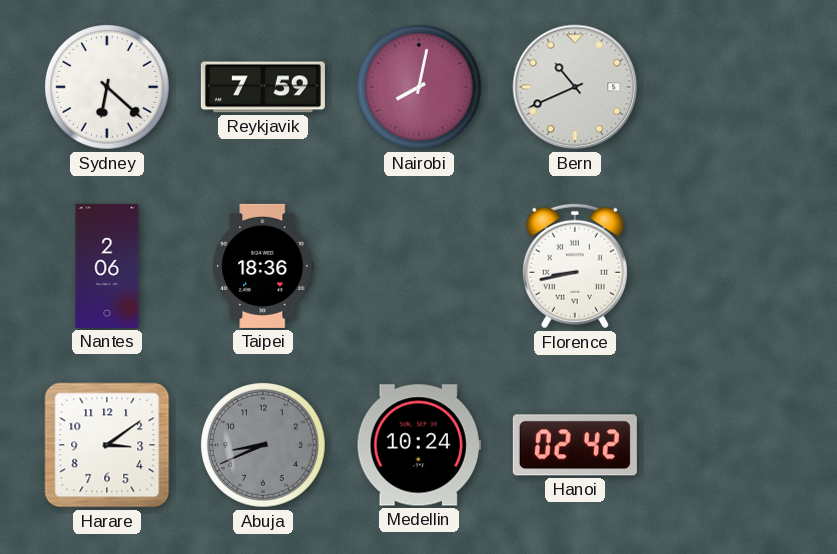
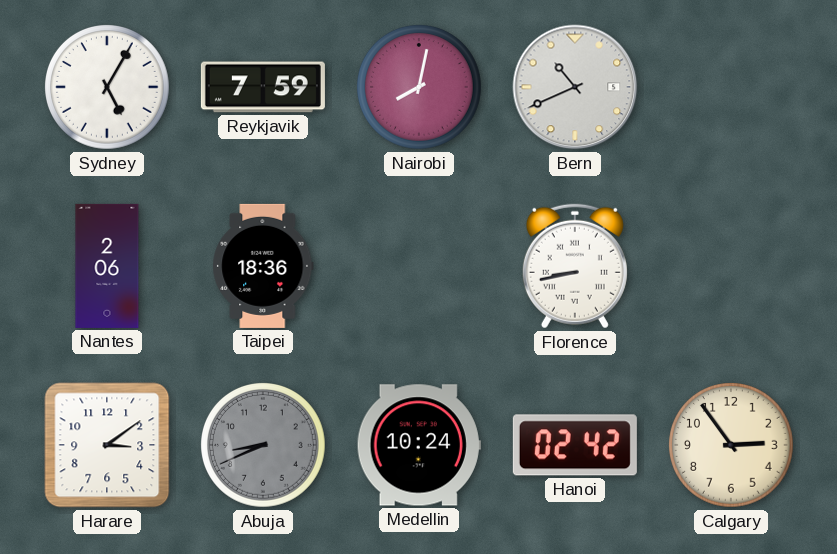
Sydney: 6:22 -> 5:05
Calgary: none -> 2:54
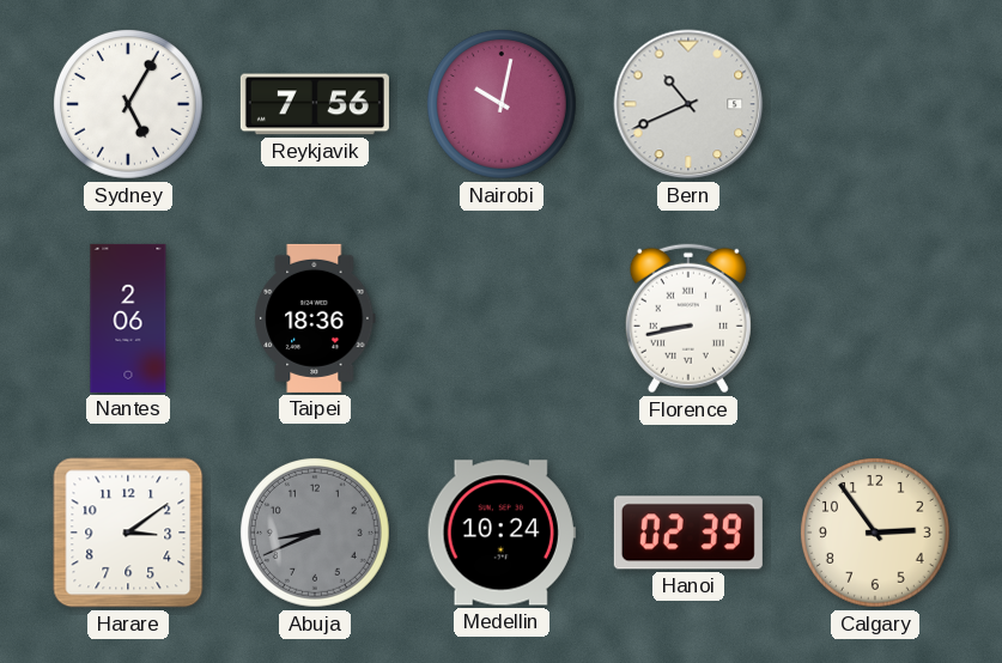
Reykjavik: 7:59 -> 7:56
Nairobi: 8:02 -> 10:02
Hanoi: 02:42 -> 02:39
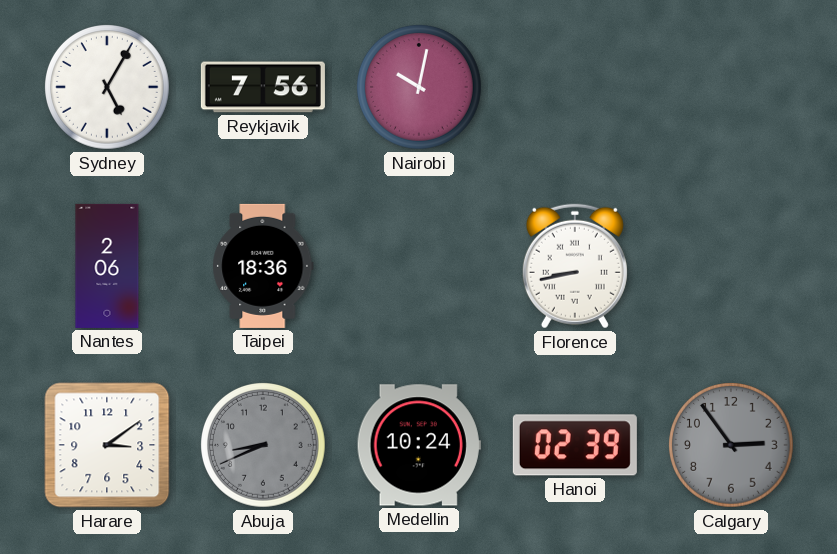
Bern: 10:41 -> none
Calgary dial: cream -> grey
